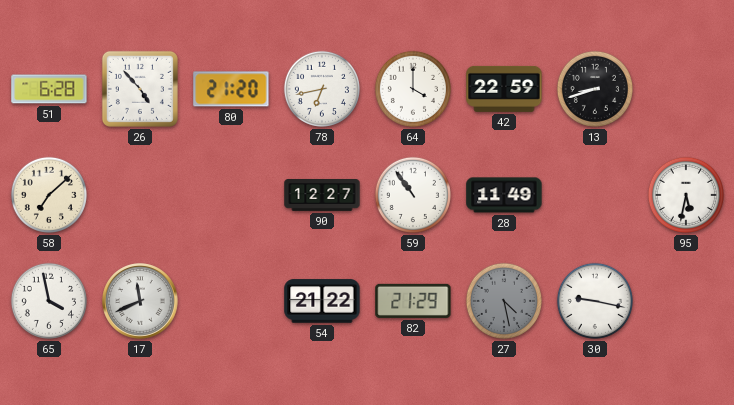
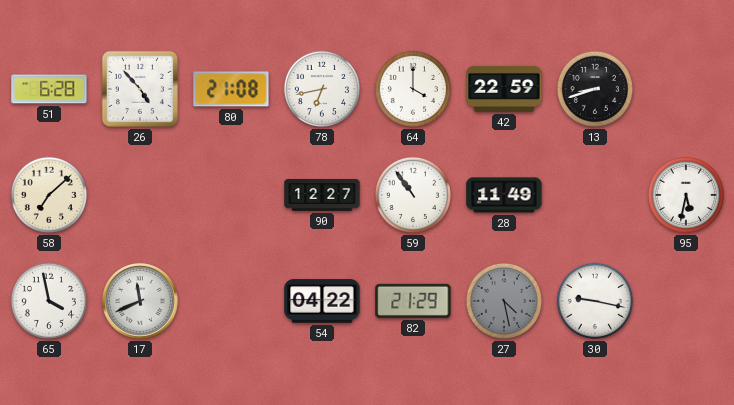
80: 21:20 -> 21:08
54: 21:22 -> 04:22
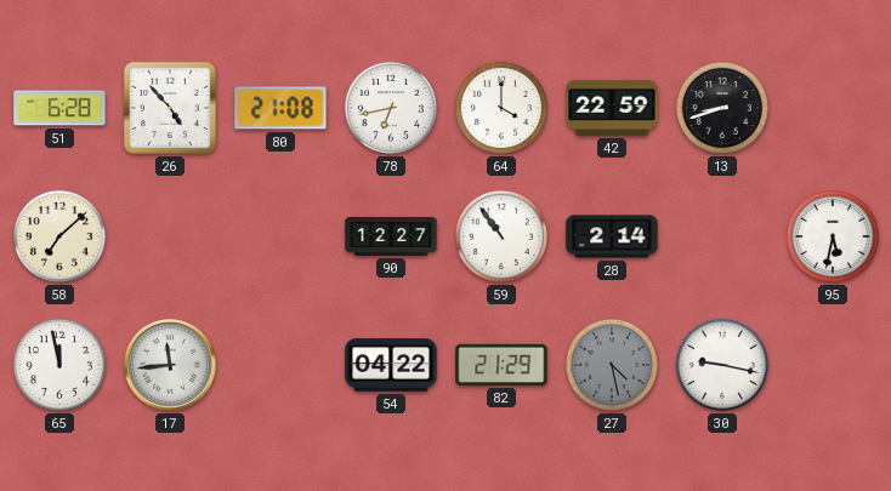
28: 11:49 -> 2:14
65: 3:58 -> 11:58
17: 11:41 -> 11:44
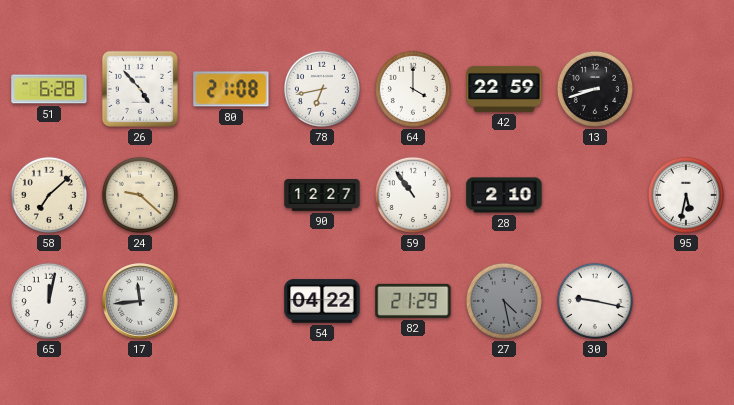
24: none -> 9:22
28: 2:14 -> 2:10
65: 11:58 -> 12:02
